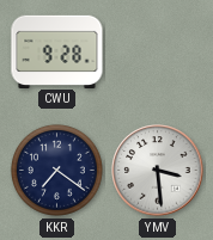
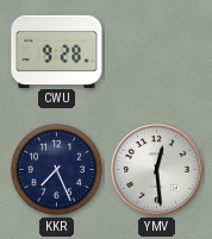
KKR: 7:21 -> 7:26
YMV: 3:29 -> 12:29
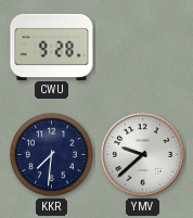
KKR: 7:26 -> 7:31
YMV: 12:29 -> 9:38
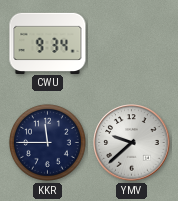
CWU: 9:28 -> 9:34
KKR: 7:31 -> 11:45
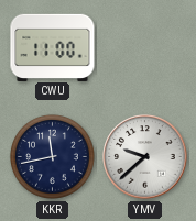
CWU: 9:34 -> 11:00
KKR: 11:45 -> 11:43
